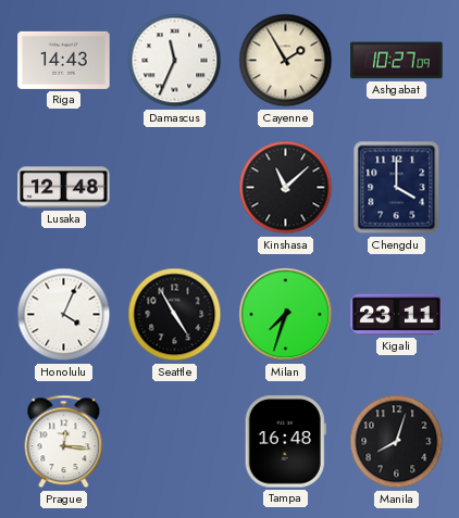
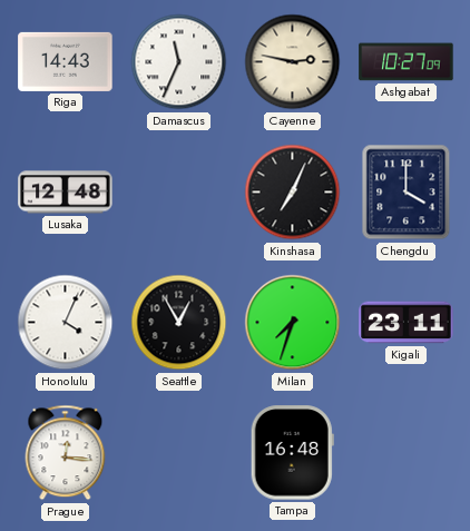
Cayenne: 1:55 -> 2:47
Kinshasa: 11:08 -> 7:04
Seattle: 4:55 -> 12:55
Manila: 8:03 -> none
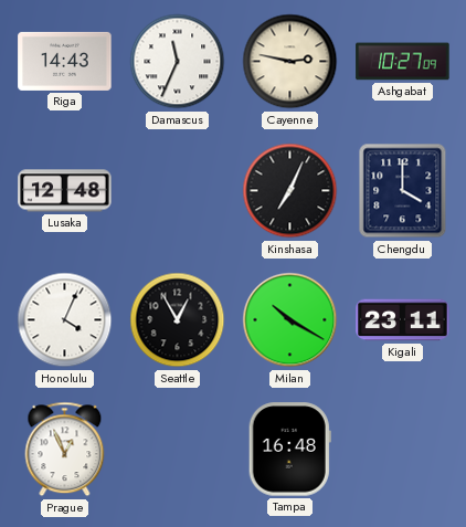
Milan: 7:33 -> 10:20
Prague: 12:16 -> 12:56
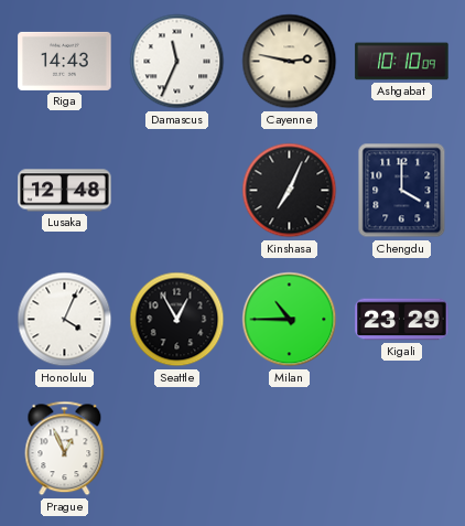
Ashgabat: 10:27 -> 10:10
Milan: 10:20 -> 10:45
Kigali: 23:11 -> 23:29
Tampa: 16:48 -> none
